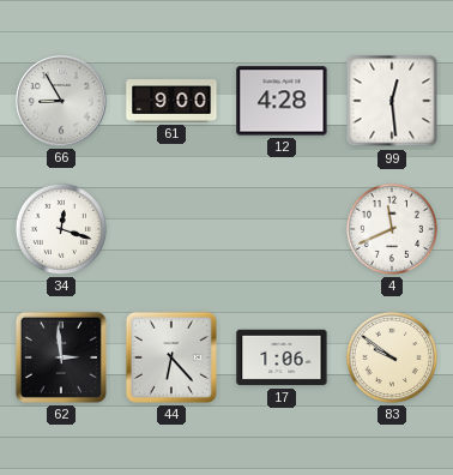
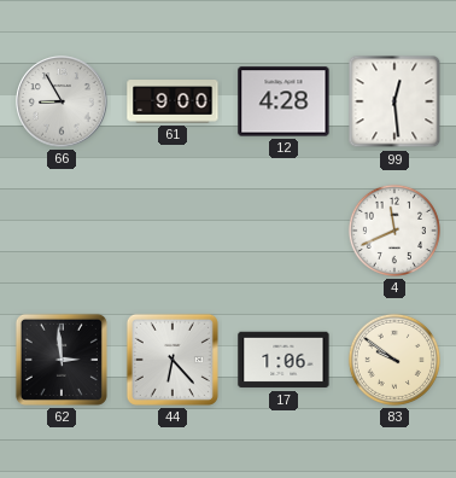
34: 12:18 -> none
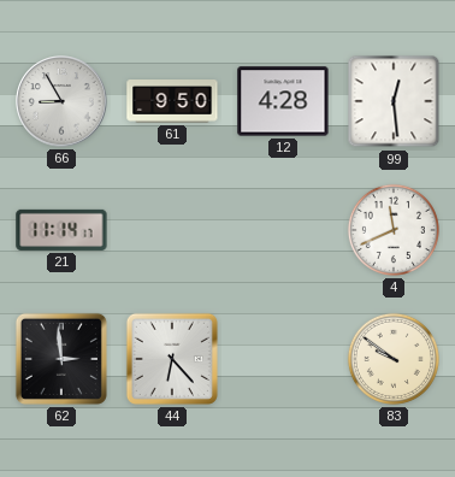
61: 9:00 -> 9:50
21: none -> 11:14
17: 1:06 -> none
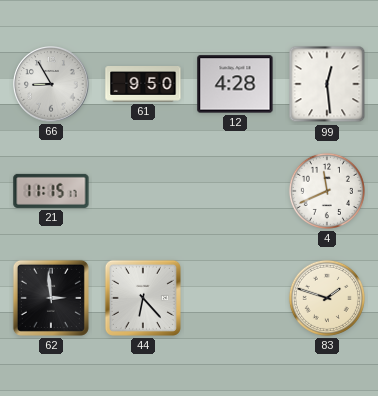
21: 11:14 -> 11:15
83: 9:51 -> 1:48
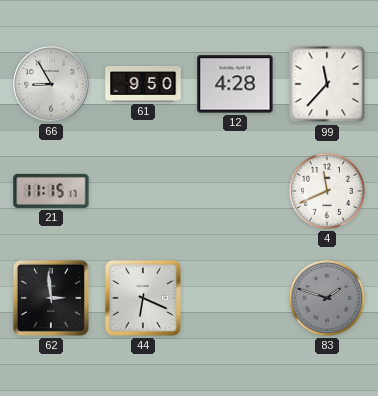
99: 12:29 -> 11:37
44: 6:23 -> 6:19
83 dial: cream -> grey
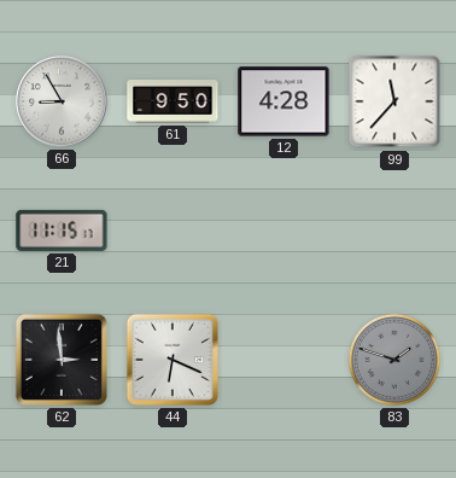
4: 11:41 -> none
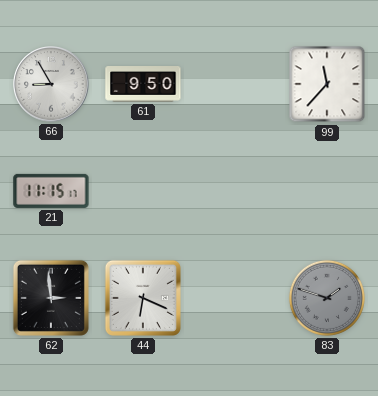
12: 4:28 -> none
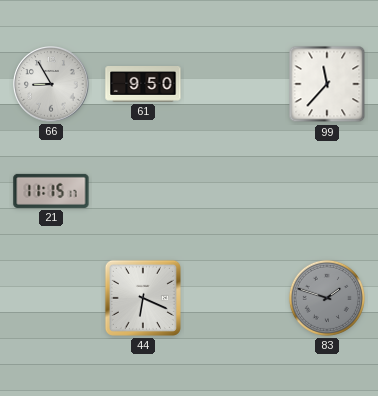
62: 2:59 -> none
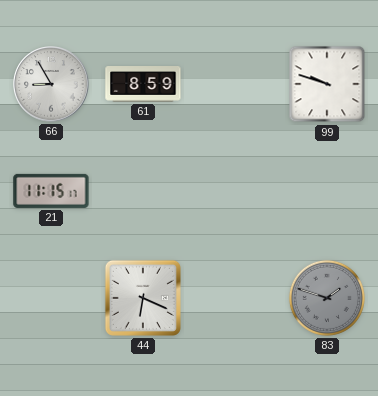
61: 9:50 -> 8:59
99: 11:37 -> 9:48
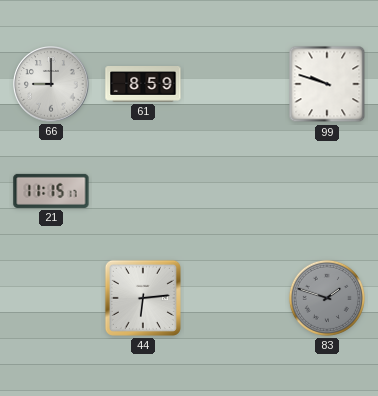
66: 8:55 -> 9:00
44: 6:19 -> 6:14
